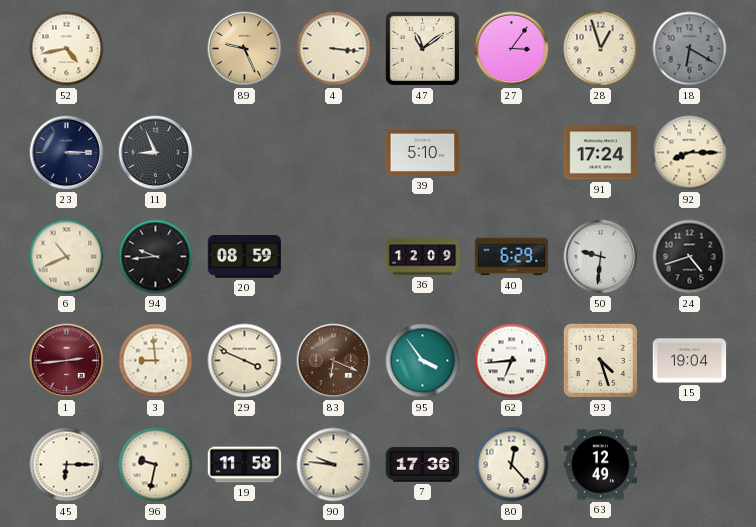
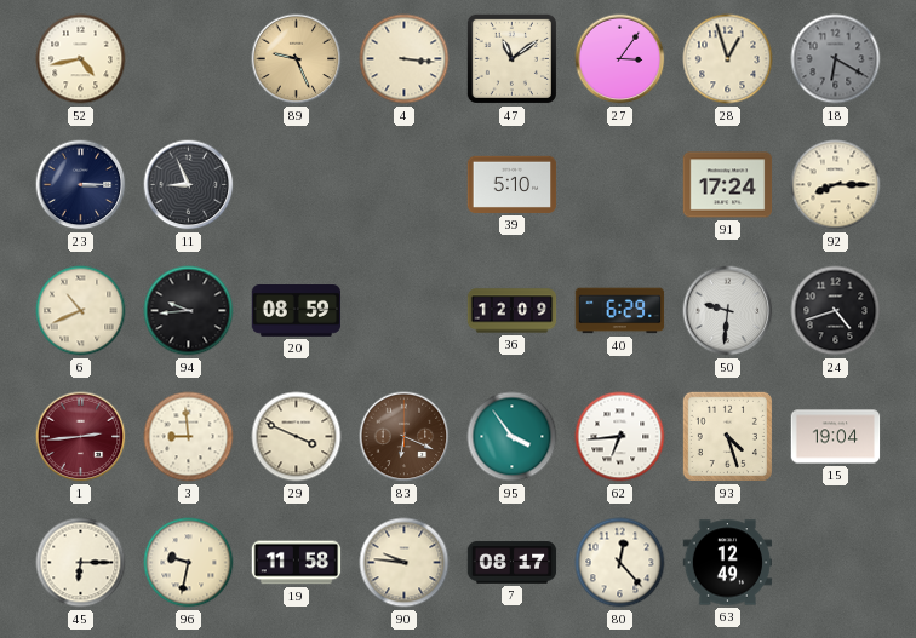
7: 17:36 -> 08:17
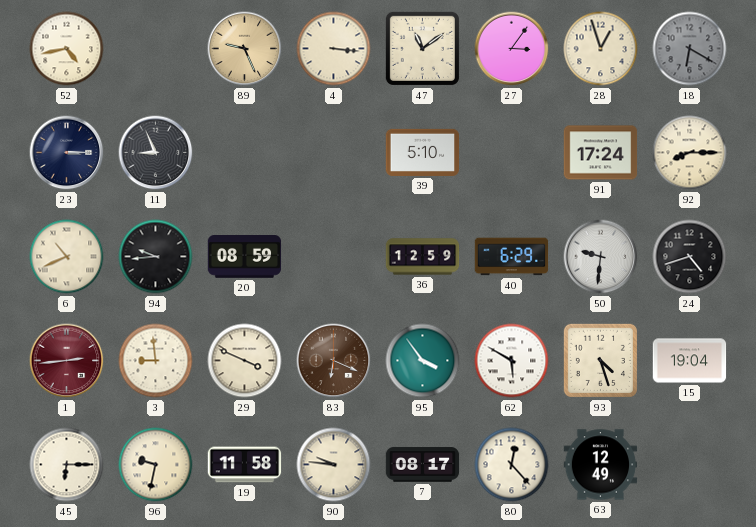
36: 12:09 -> 12:59
62: 6:44 -> 5:50
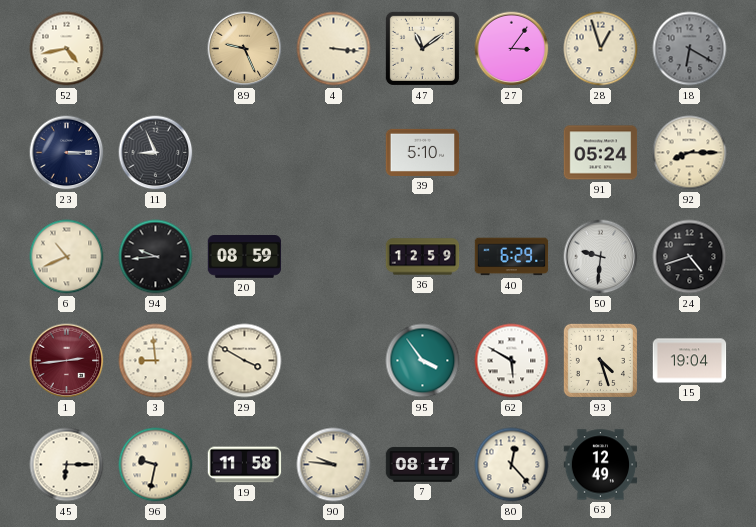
91: 17:24 -> 05:24
29: 3:49 -> 3:50
83: 6:19 -> none
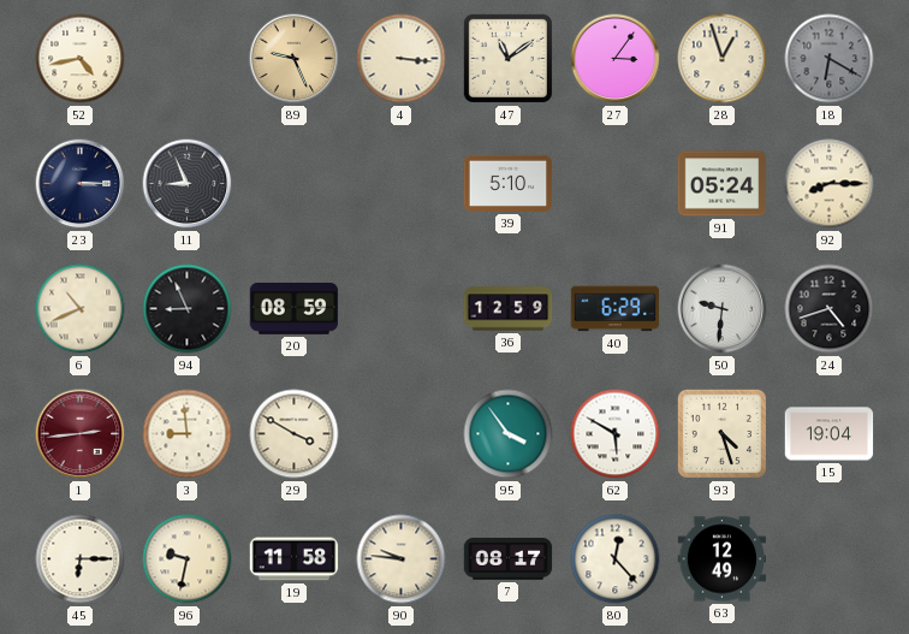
94: 9:44 -> 8:56
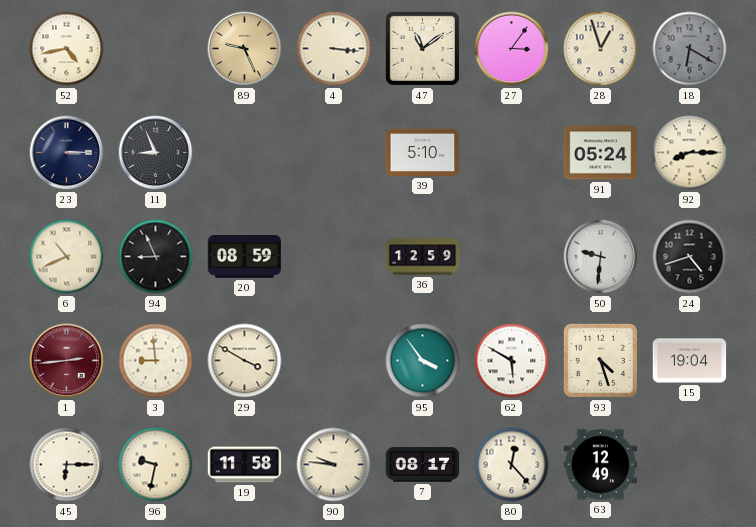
40: 6:29 -> none
